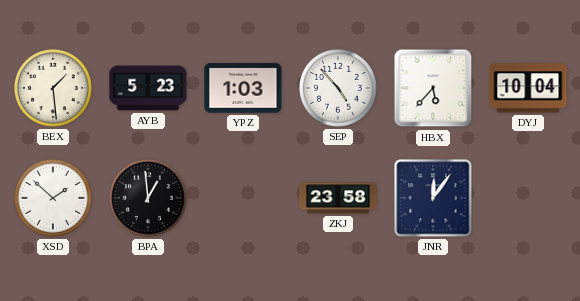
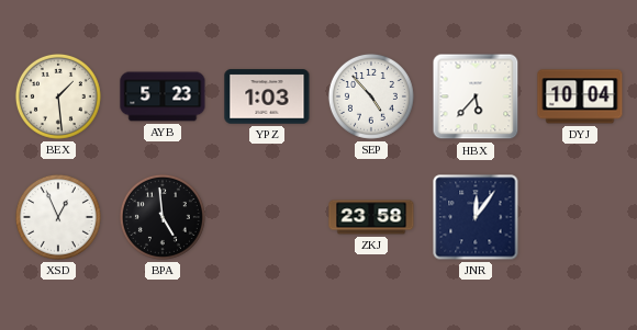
XSD: 1:52 -> 12:56
BPA: 12:59 -> 4:59
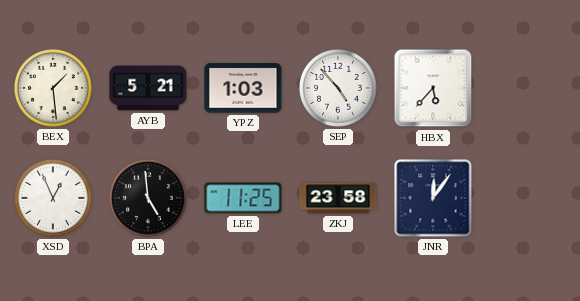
AYB: 5:23 -> 5:21
DYJ: 10:04 -> none
LEE: none -> 11:25
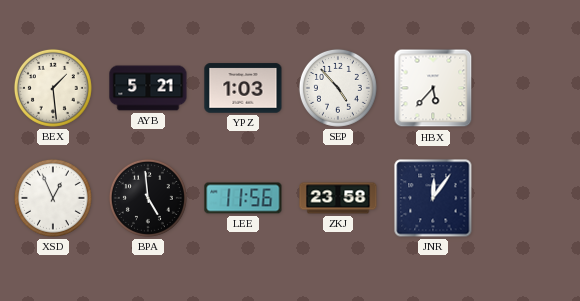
LEE: 11:25 -> 11:56
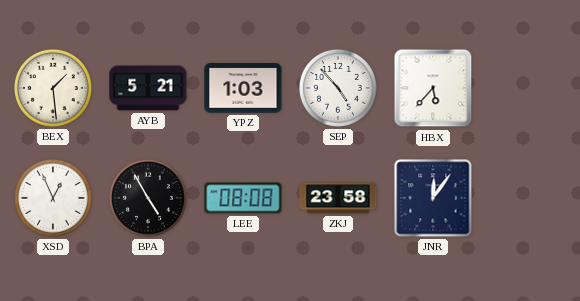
BPA: 4:59 -> 4:55
LEE: 11:56 -> 08:08
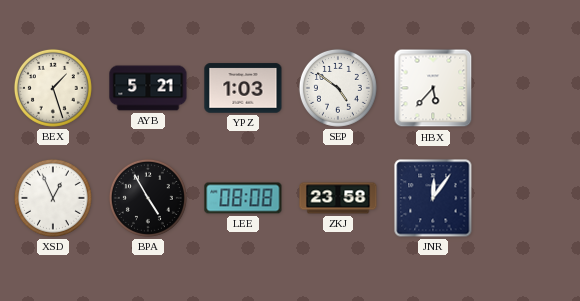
BEX: 1:29 -> 1:27
SEP: 4:53 -> 4:51
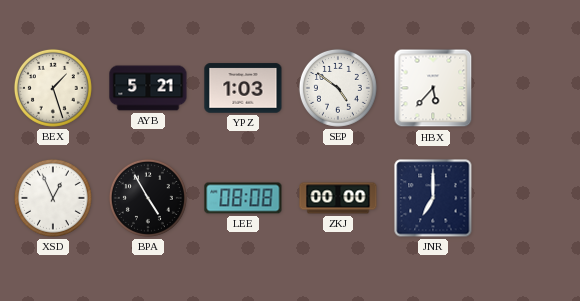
ZKJ: 23:58 -> 00:00
JNR: 12:06 -> 7:00
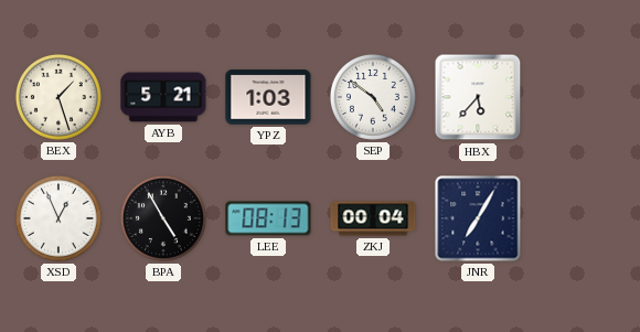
LEE: 08:08 -> 08:13
ZKJ: 00:00 -> 00:04
JNR: 7:00 -> 7:05
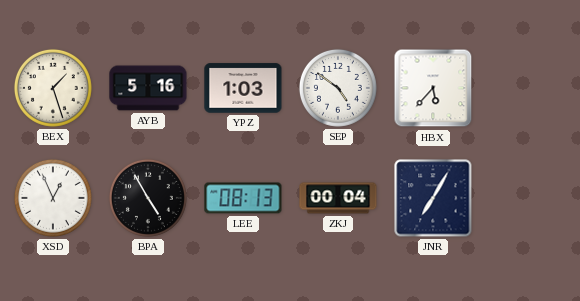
AYB: 5:21 -> 5:16
